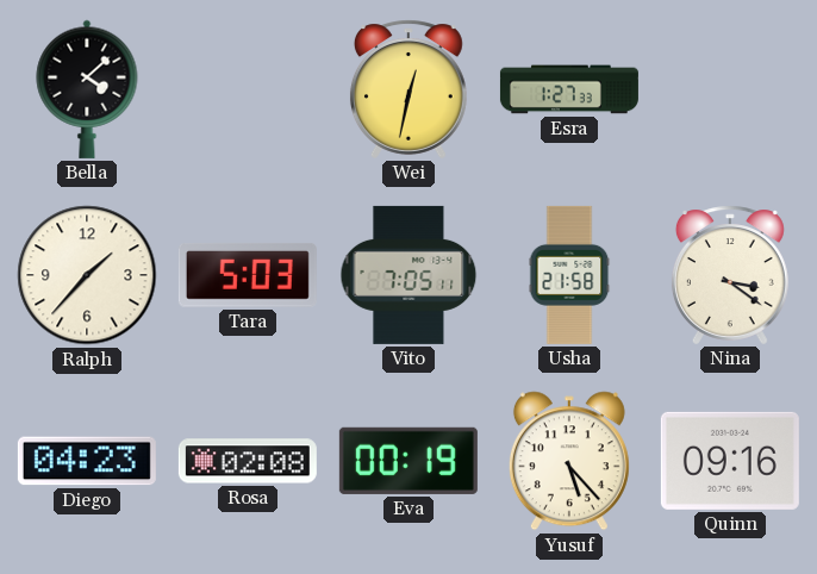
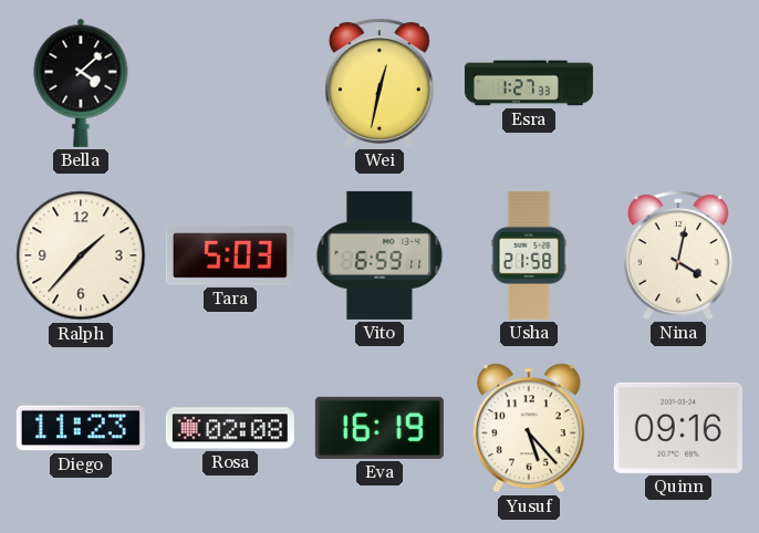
Vito: 7:05 -> 6:59
Nina: 3:21 -> 4:02
Diego: 04:23 -> 11:23
Eva: 00:19 -> 16:19
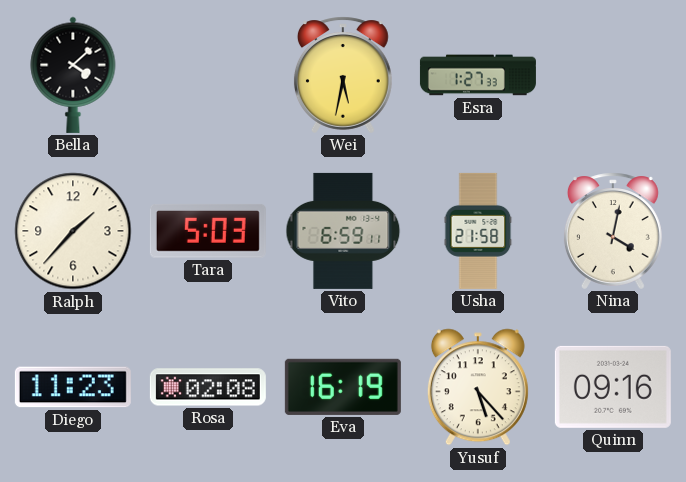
Wei: 12:32 -> 5:32
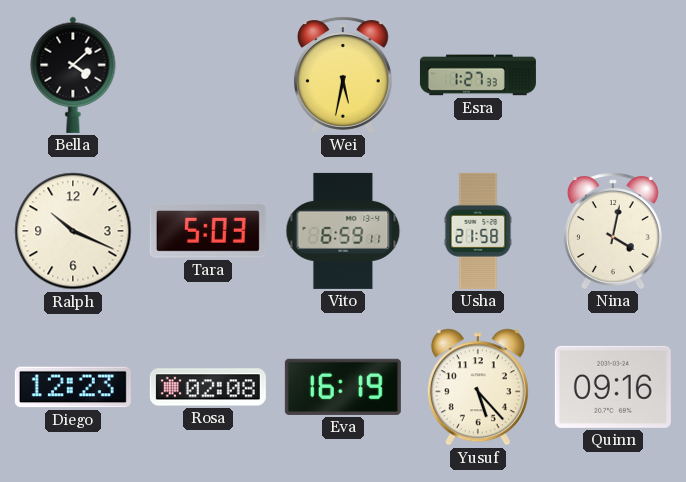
Ralph: 1:37 -> 10:19
Diego: 11:23 -> 12:23
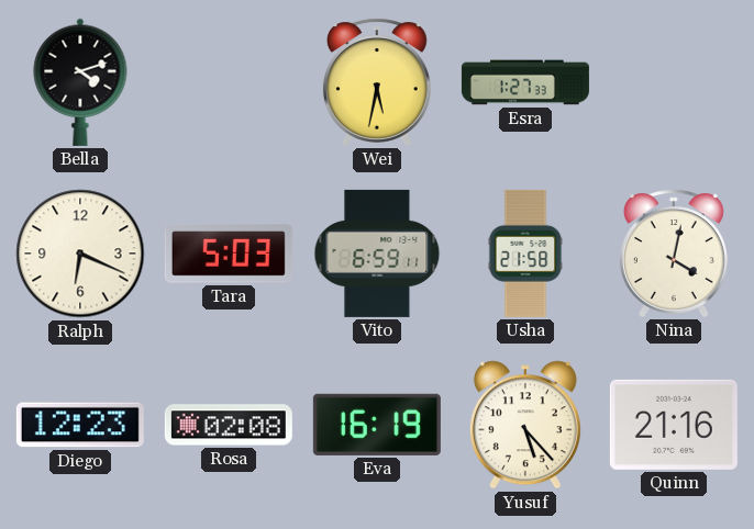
Bella: 4:08 -> 4:12
Ralph: 10:19 -> 6:19
Quinn: 09:16 -> 21:16
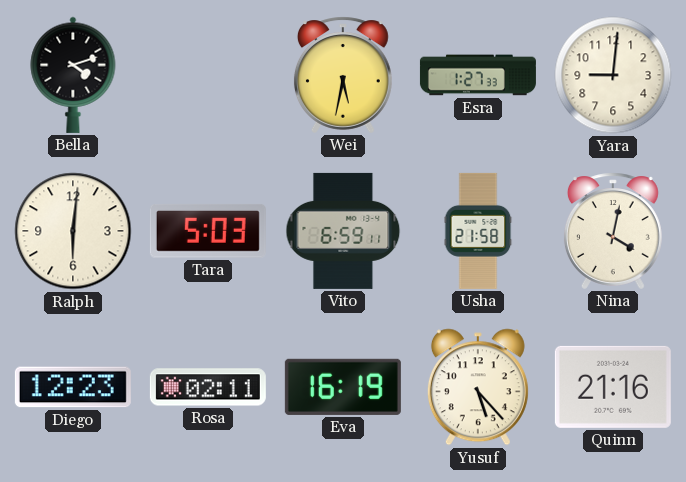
Yara: none -> 9:01
Ralph: 6:19 -> 6:01
Rosa: 02:08 -> 02:11
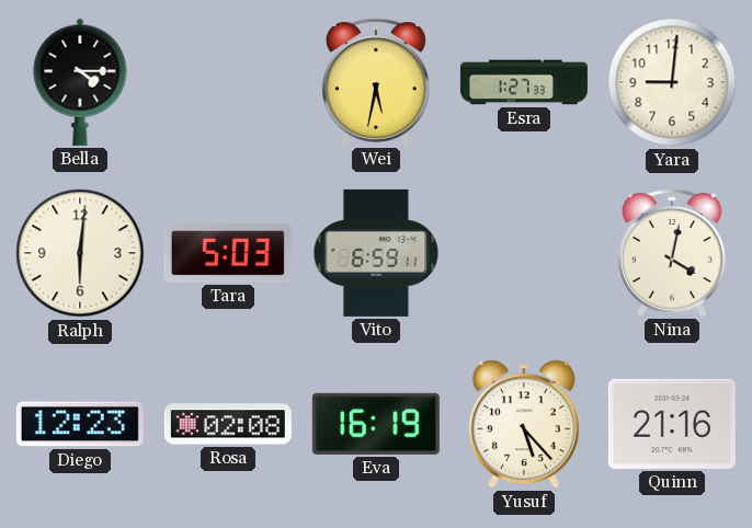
Bella: 4:12 -> 4:15
Usha: 21:58 -> none
Rosa: 02:11 -> 02:08
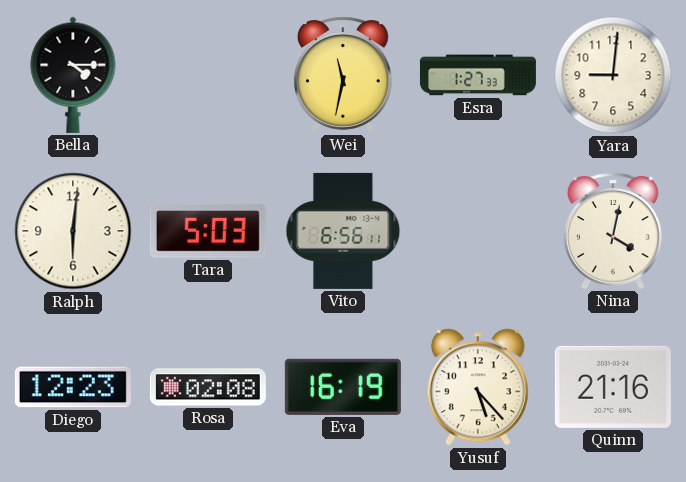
Wei: 5:32 -> 11:32
Vito: 6:59 -> 6:56
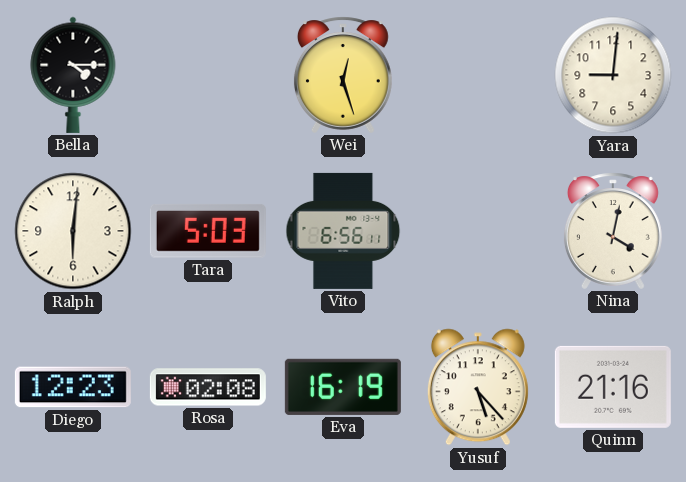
Wei: 11:32 -> 12:27
Esra: 1:27 -> none
